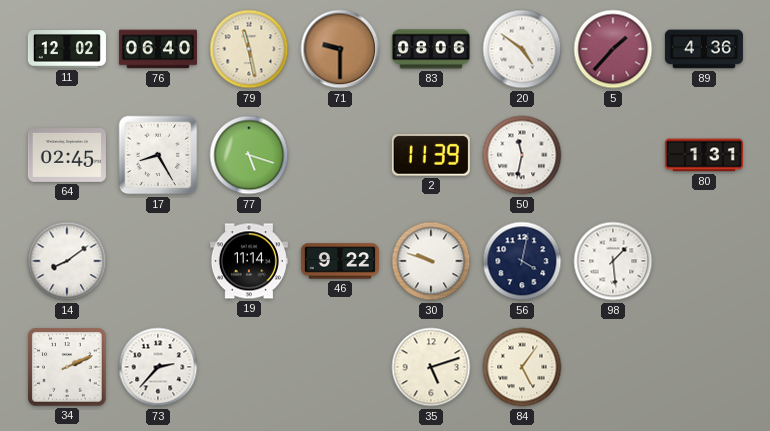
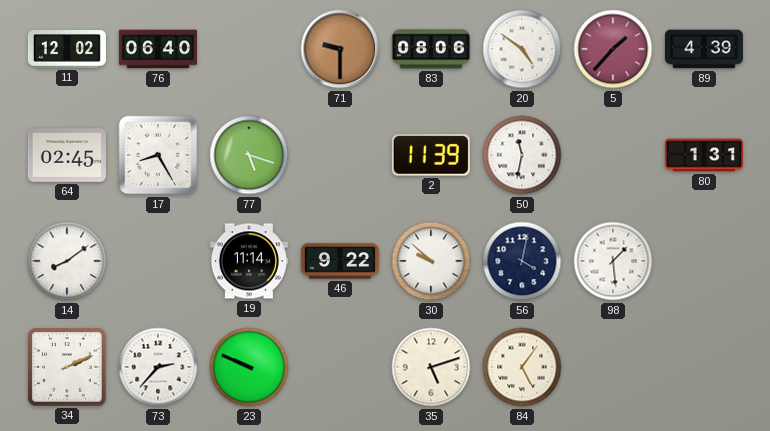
79: 11:28 -> none
89: 4:36 -> 4:39
30: 9:48 -> 9:52
23: none -> 9:49
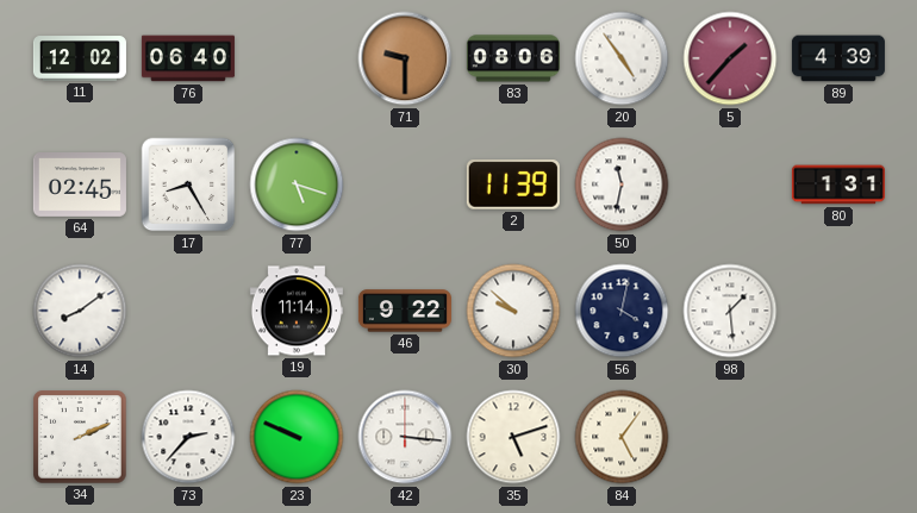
20: 4:51 -> 4:54
42: none -> 3:16
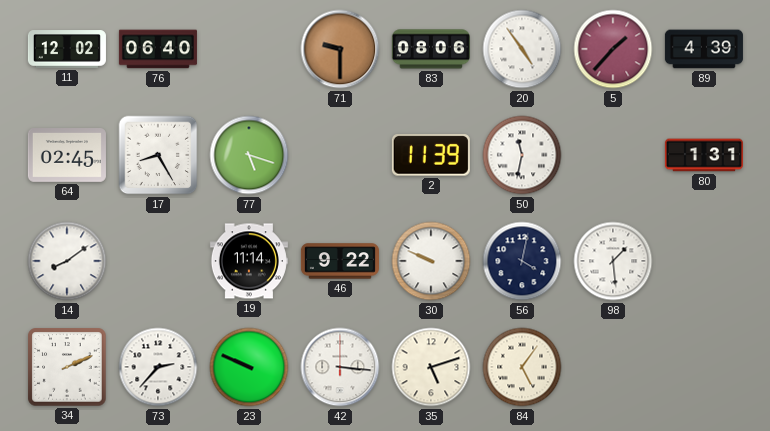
30: 9:52 -> 9:49
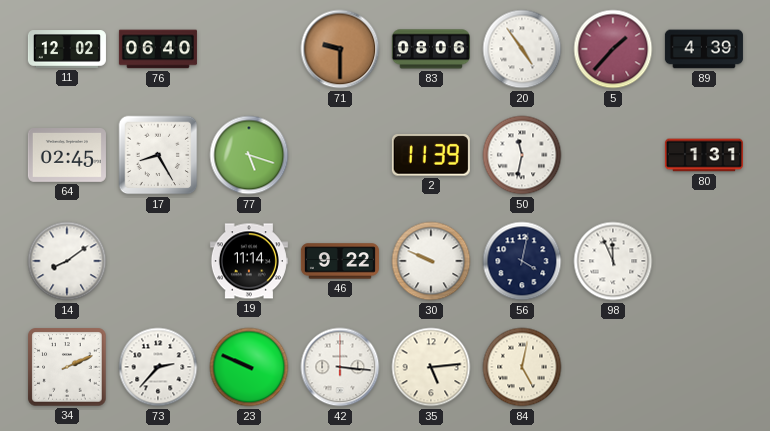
98: 1:29 -> 11:56
35: 5:12 -> 5:14
84: 5:06 -> 5:02
